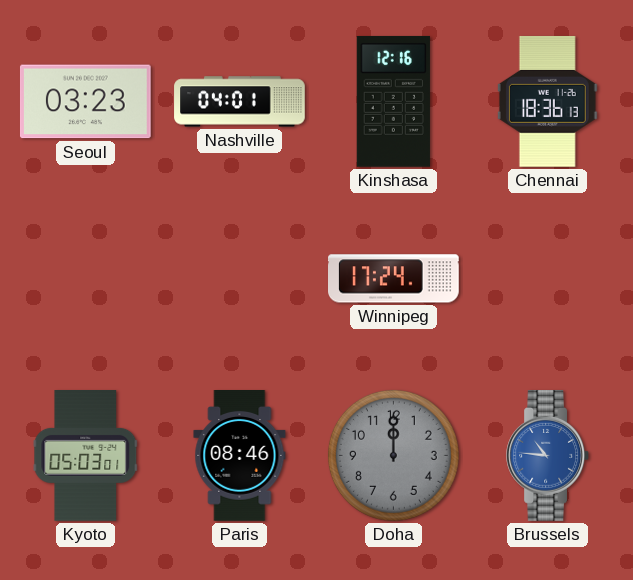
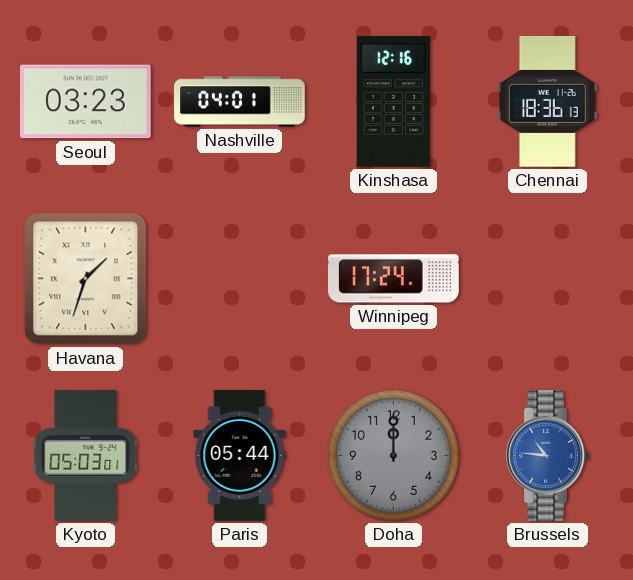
Havana: none -> 1:33
Paris: 08:46 -> 05:44
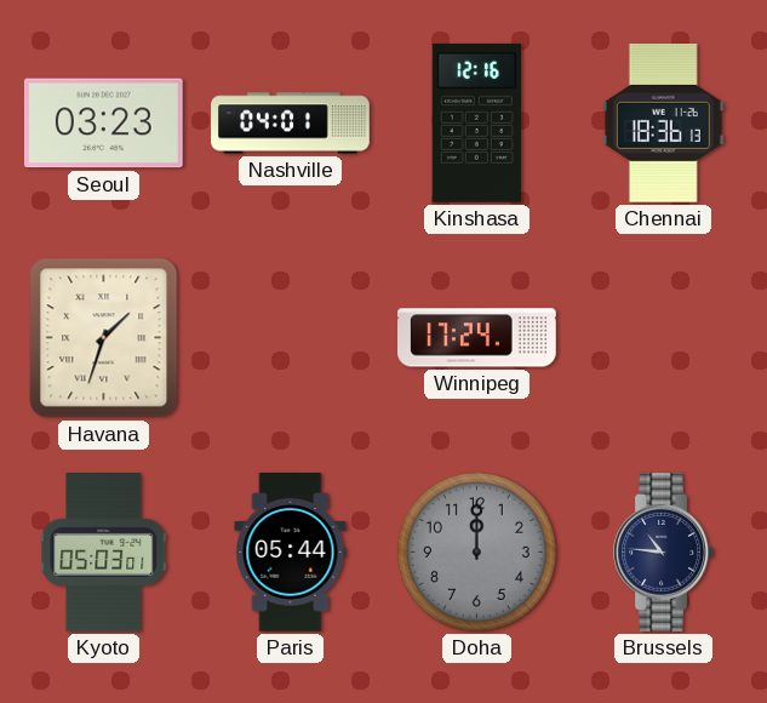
Brussels dial: blue -> navy
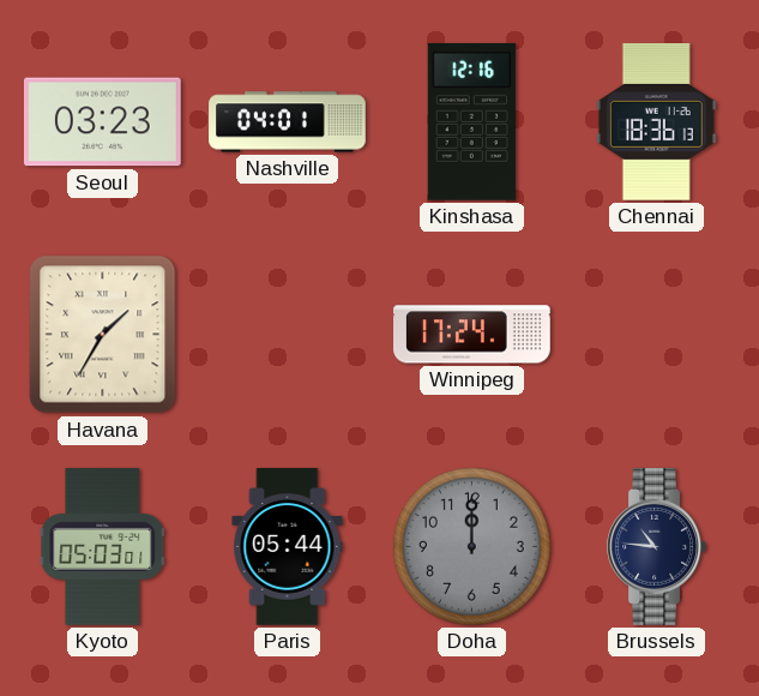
Havana: 1:33 -> 1:35
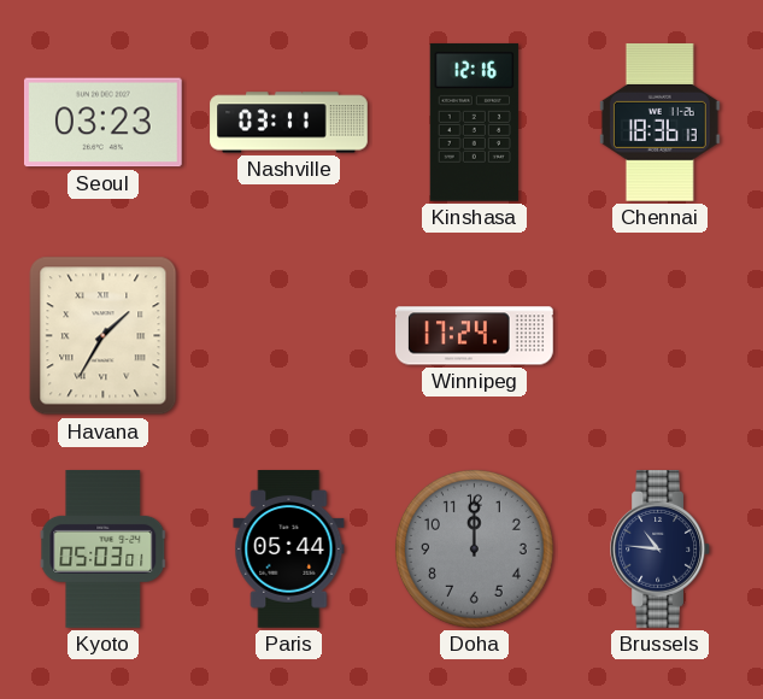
Nashville: 04:01 -> 03:11
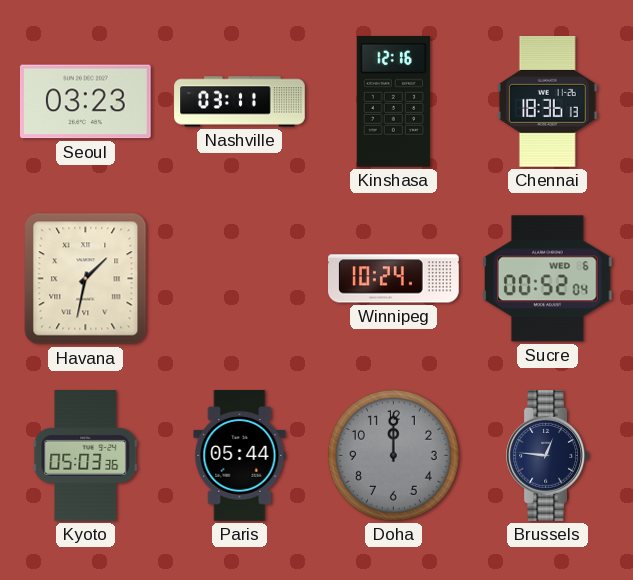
Havana: 1:35 -> 1:32
Winnipeg: 17:24 -> 10:24
Sucre: none -> 00:52
Kyoto: 05:03:01 -> 05:03:36
Brussels: 10:46 -> 12:46
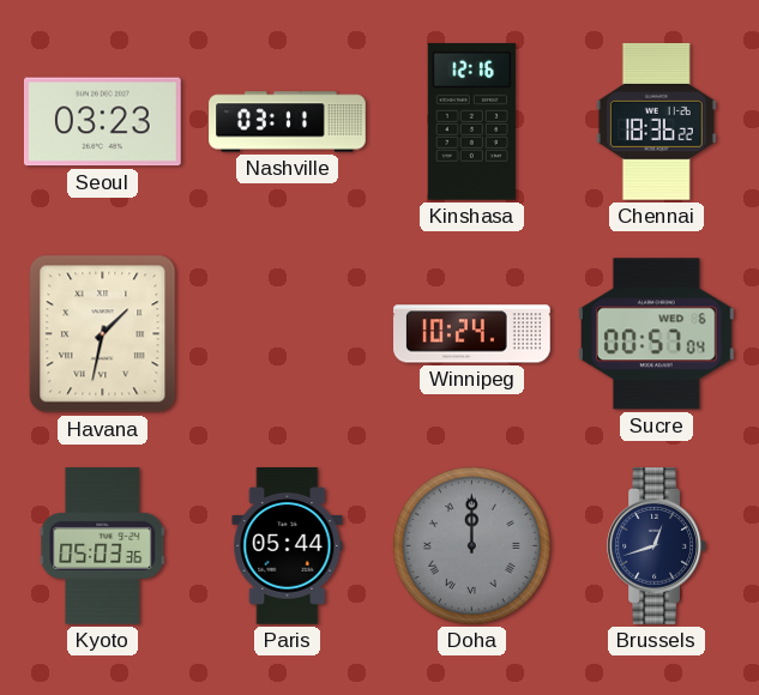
Chennai: 18:36:13 -> 18:36:22
Sucre: 00:52 -> 00:57
Doha numerals: Arabic -> Roman
Brussels: 12:46 -> 12:42
